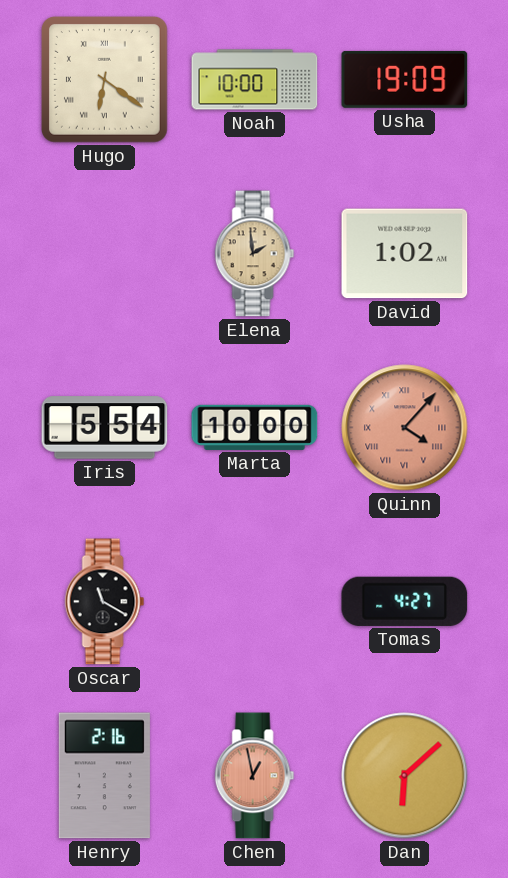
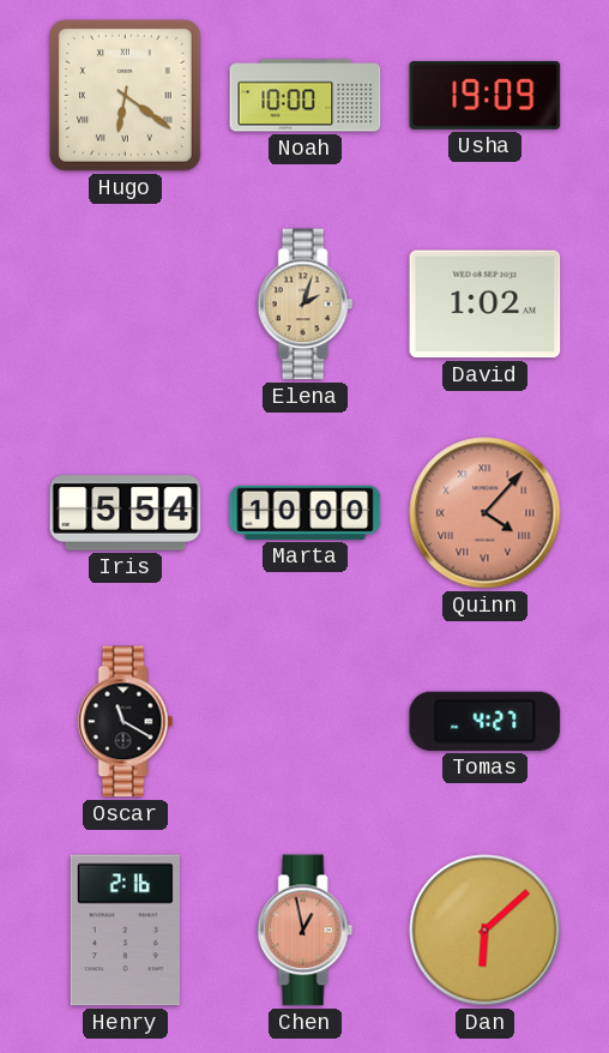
Elena: 1:59 -> 2:03
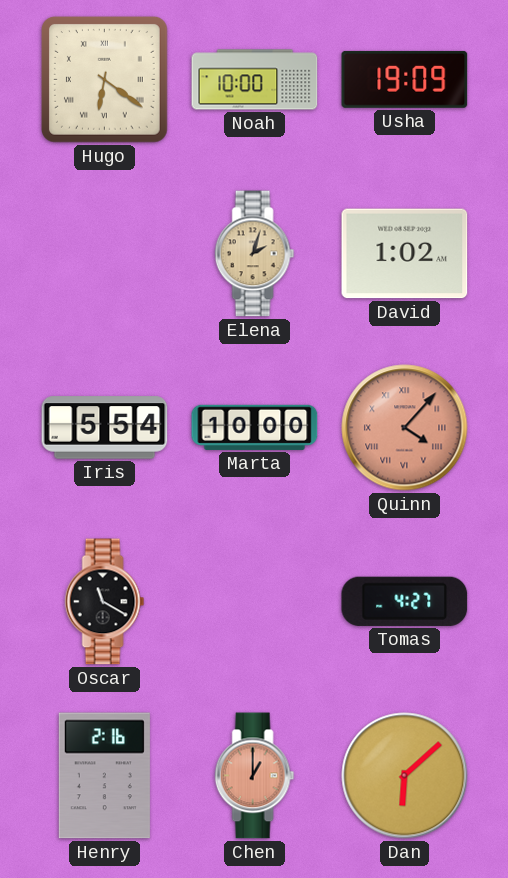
Chen: 12:58 -> 1:00
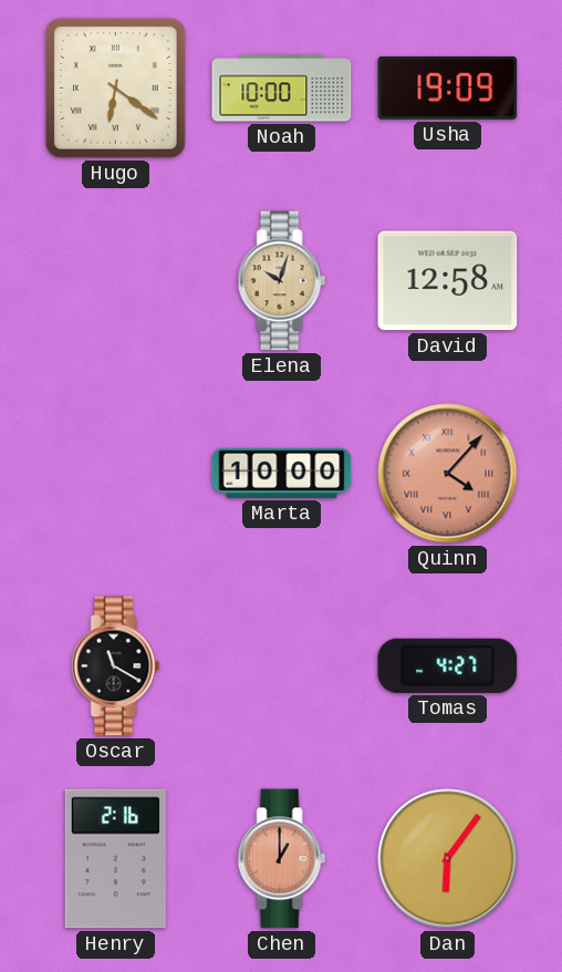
Elena: 2:03 -> 10:03
David: 1:02 -> 12:58
Iris: 5:54 -> none
Dan: 6:08 -> 6:06
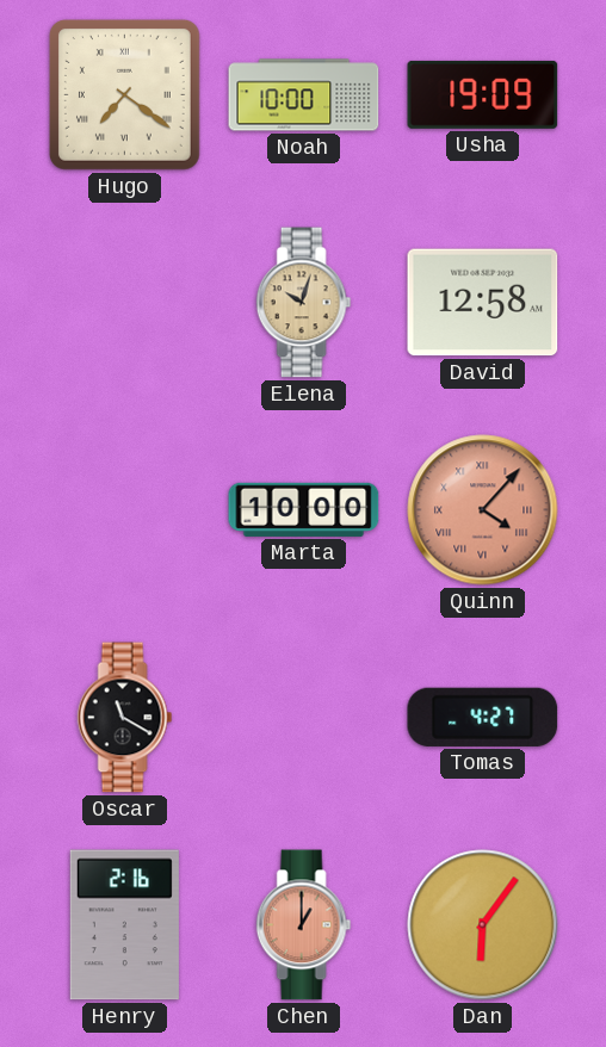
Hugo: 6:21 -> 7:21
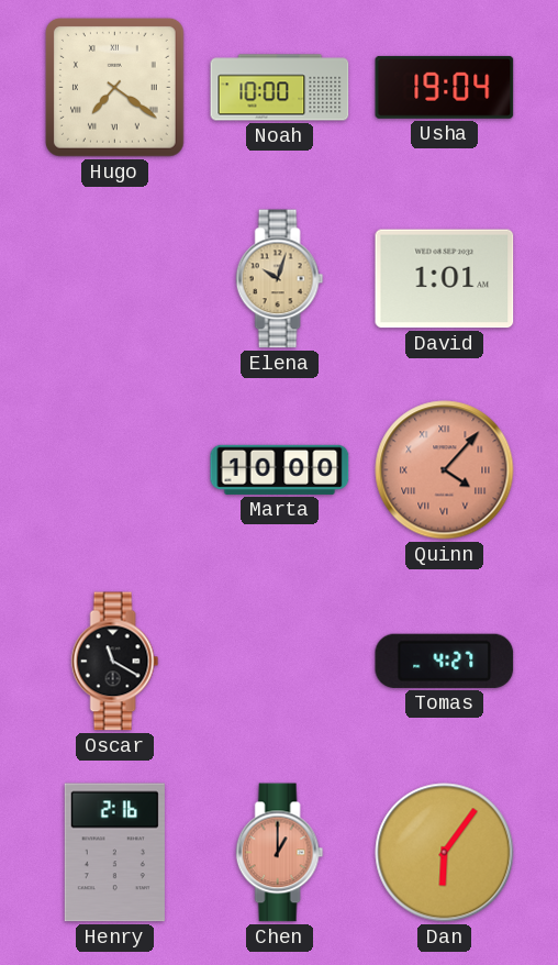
Usha: 19:09 -> 19:04
David: 12:58 -> 1:01
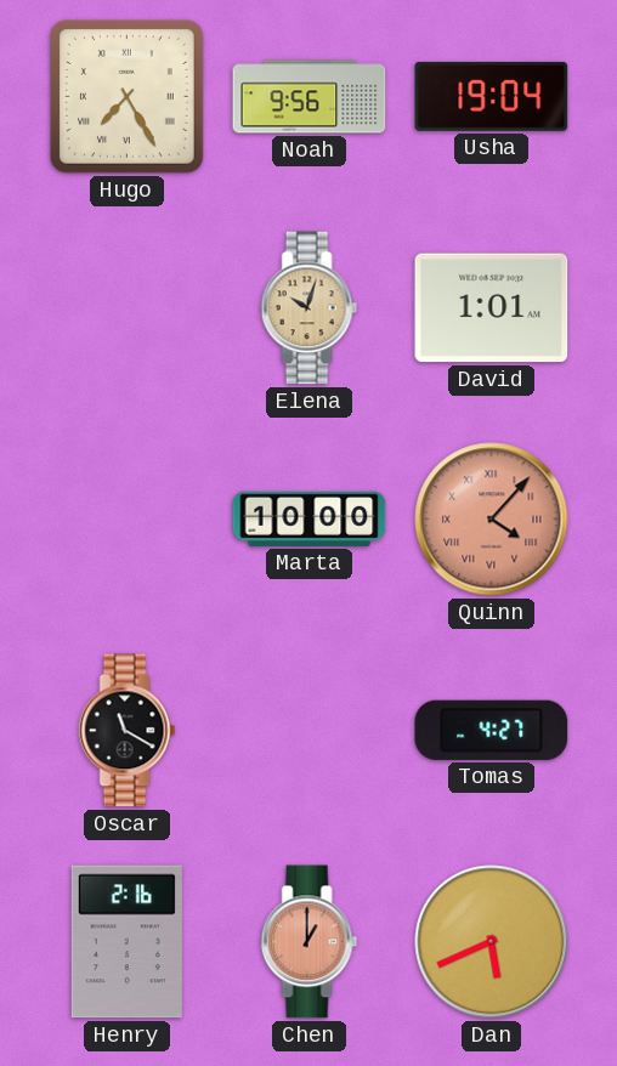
Hugo: 7:21 -> 7:25
Noah: 10:00 -> 9:56
Dan: 6:06 -> 5:41
